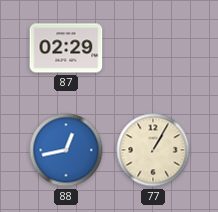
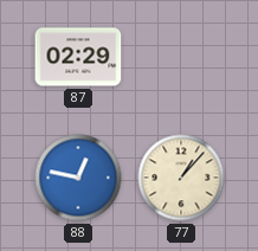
88: 12:43 -> 12:47
77: 1:05 -> 1:07
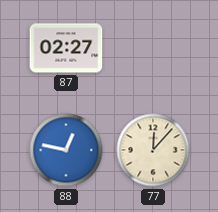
87: 02:29 -> 02:27
77: 1:07 -> 12:07
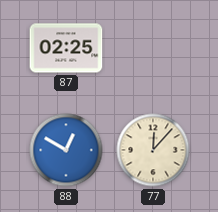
87: 02:27 -> 02:25
88: 12:47 -> 12:50
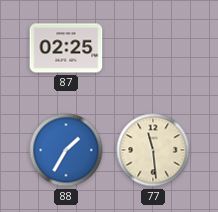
88: 12:50 -> 1:35
77: 12:07 -> 11:29
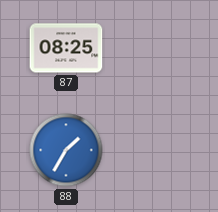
87: 02:25 -> 08:25
77: 11:29 -> none
